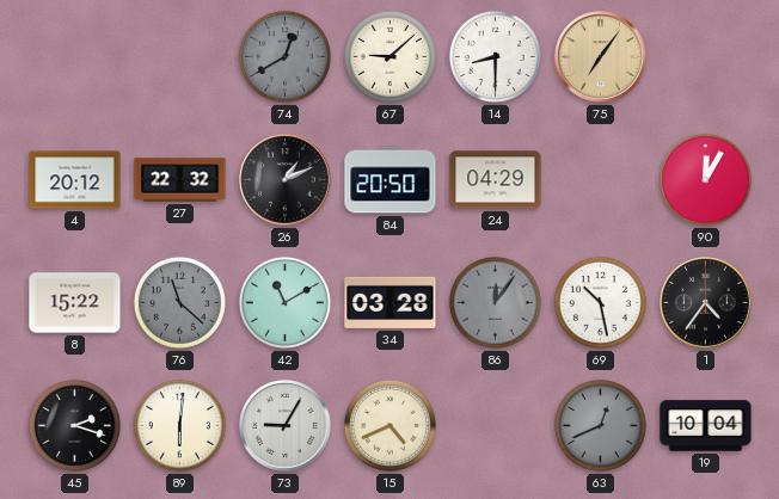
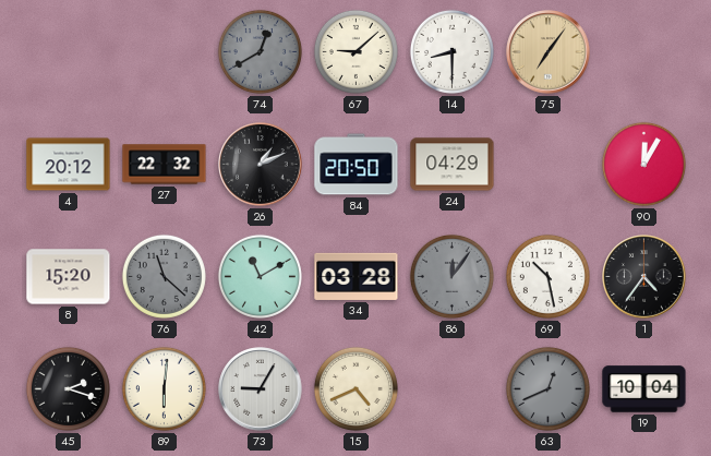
8: 15:22 -> 15:20
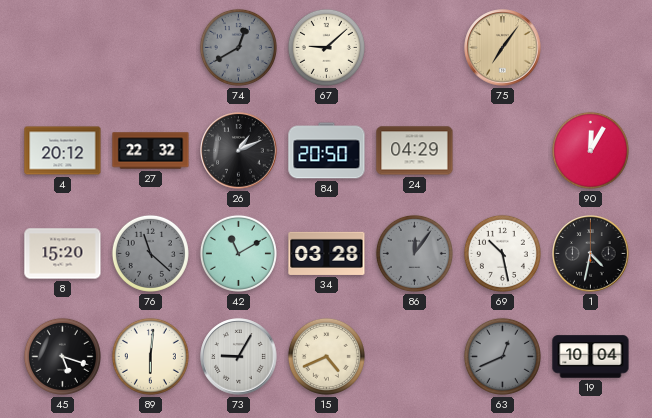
14: 8:30 -> none
1: 4:36 -> 4:32
45: 2:18 -> 5:18
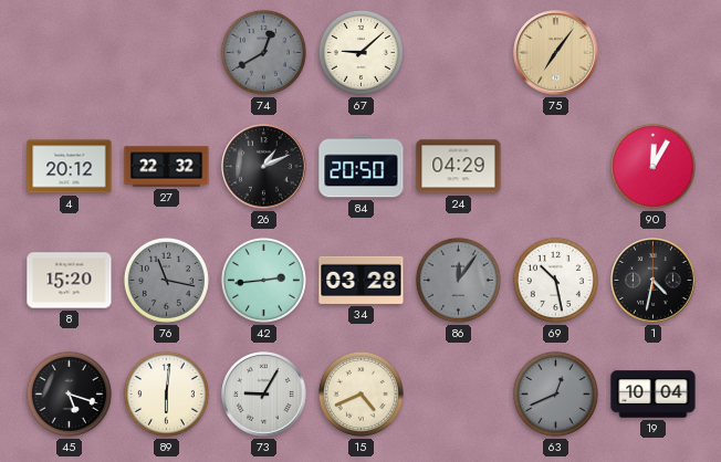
76: 11:22 -> 11:17
42: 11:10 -> 2:44
